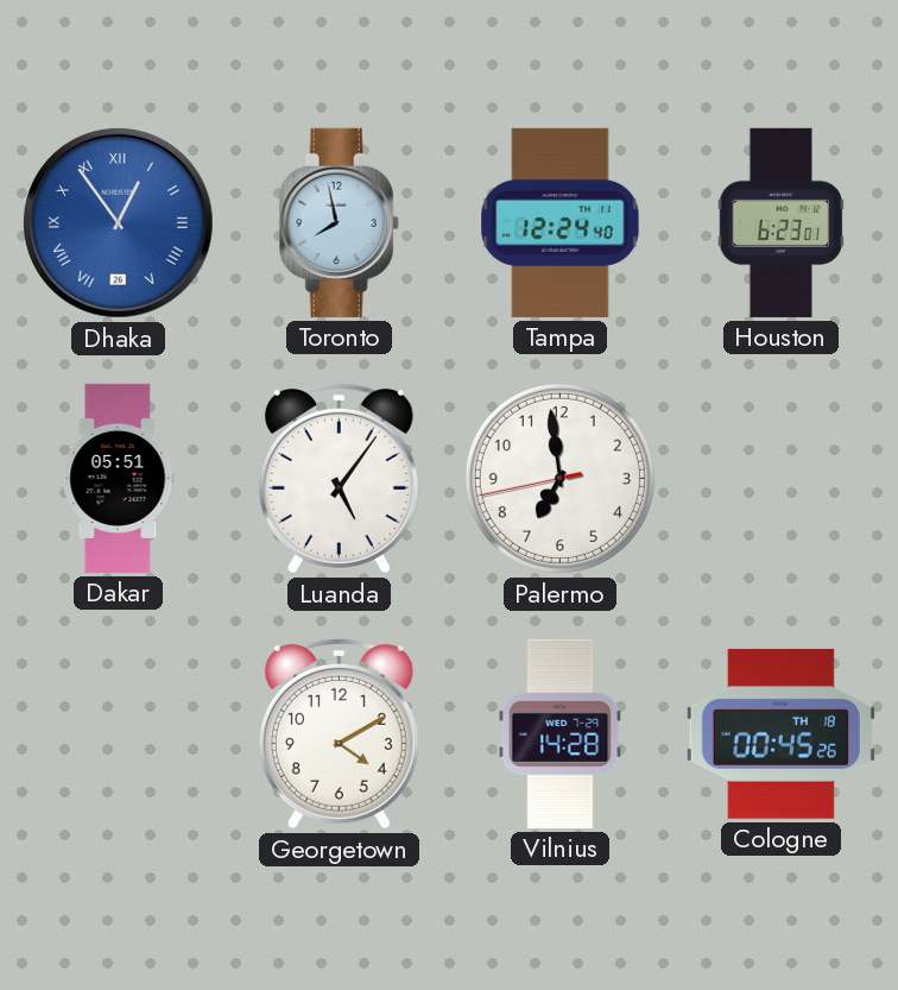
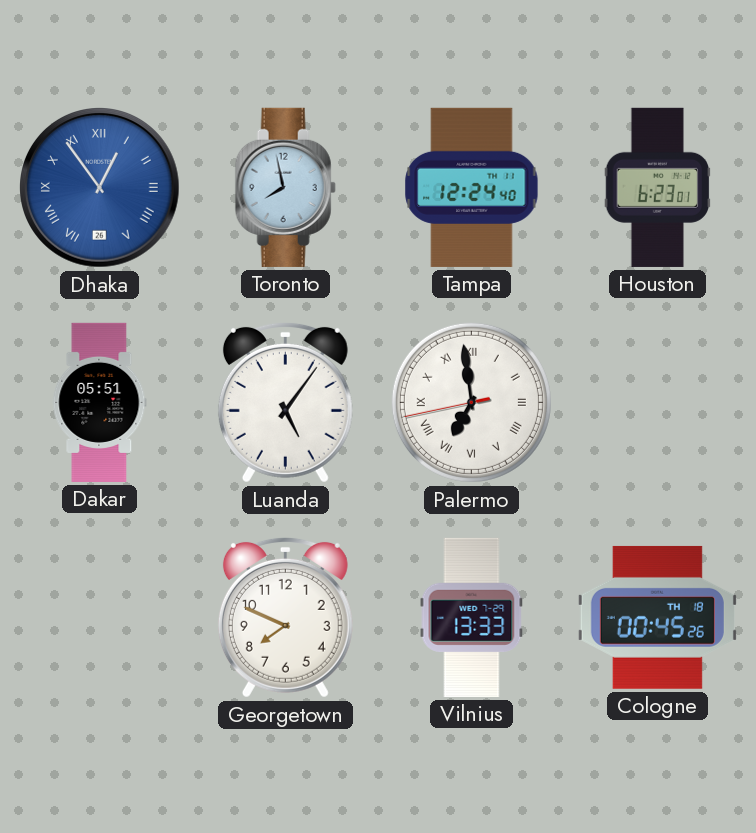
Palermo numerals: Arabic -> Roman
Georgetown: 4:10 -> 7:49
Vilnius: 14:28 -> 13:33
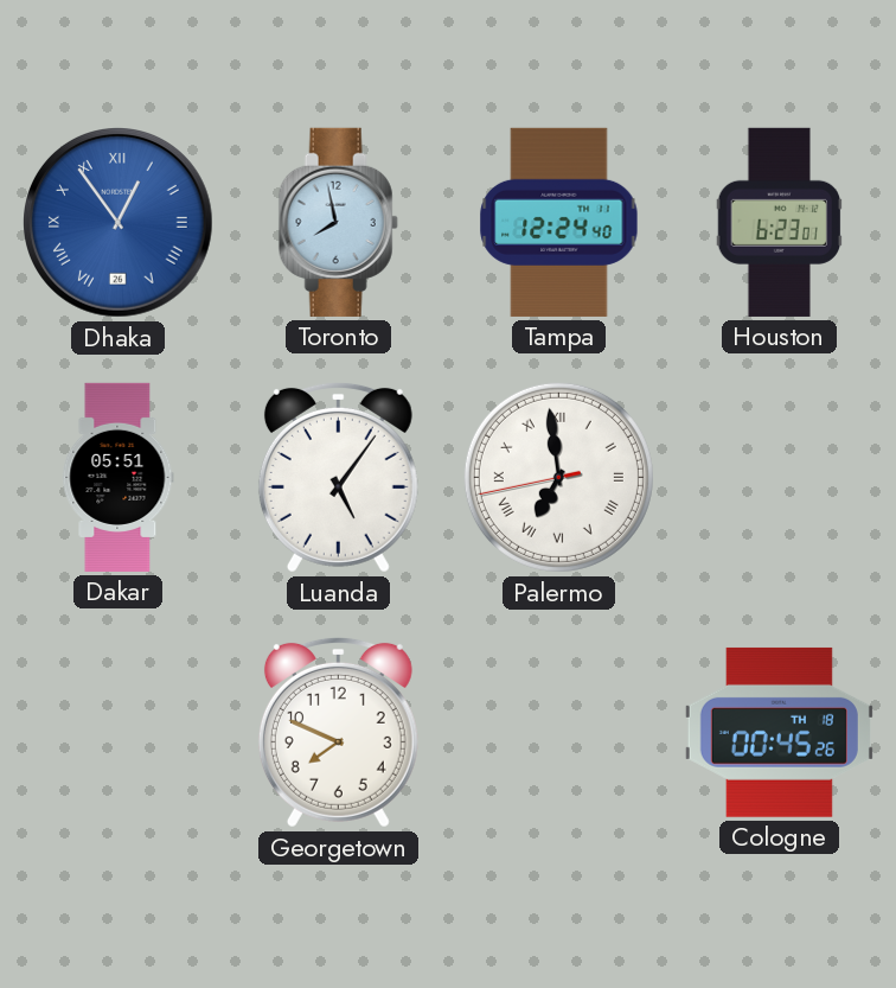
Vilnius: 13:33 -> none
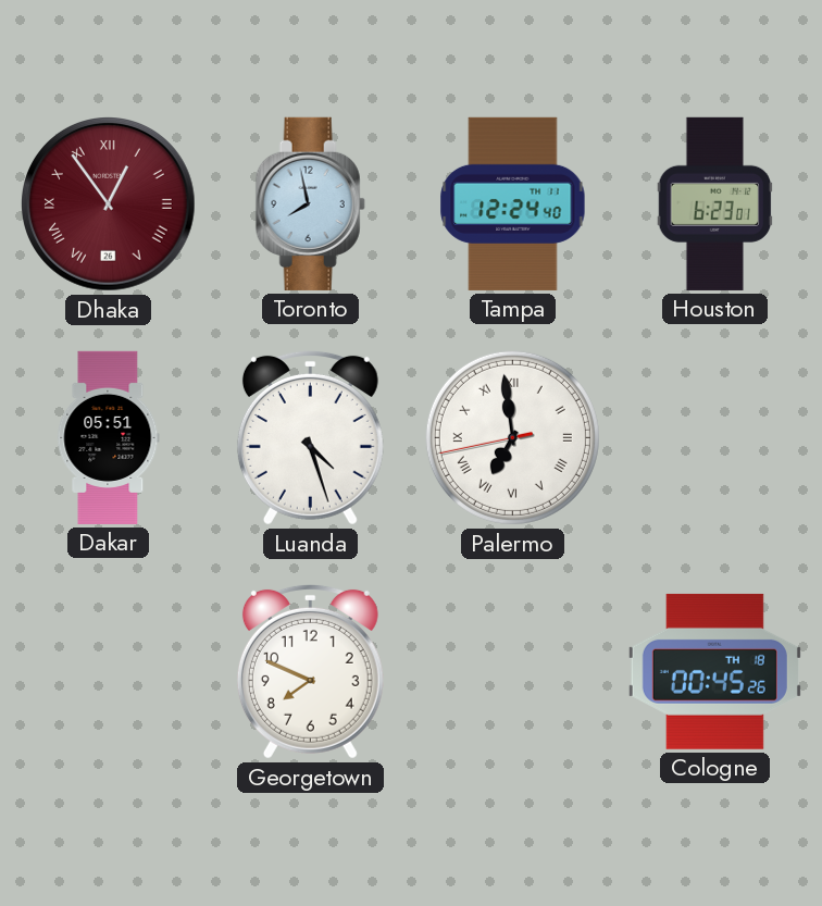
Dhaka dial: blue -> burgundy
Luanda: 5:06 -> 4:27
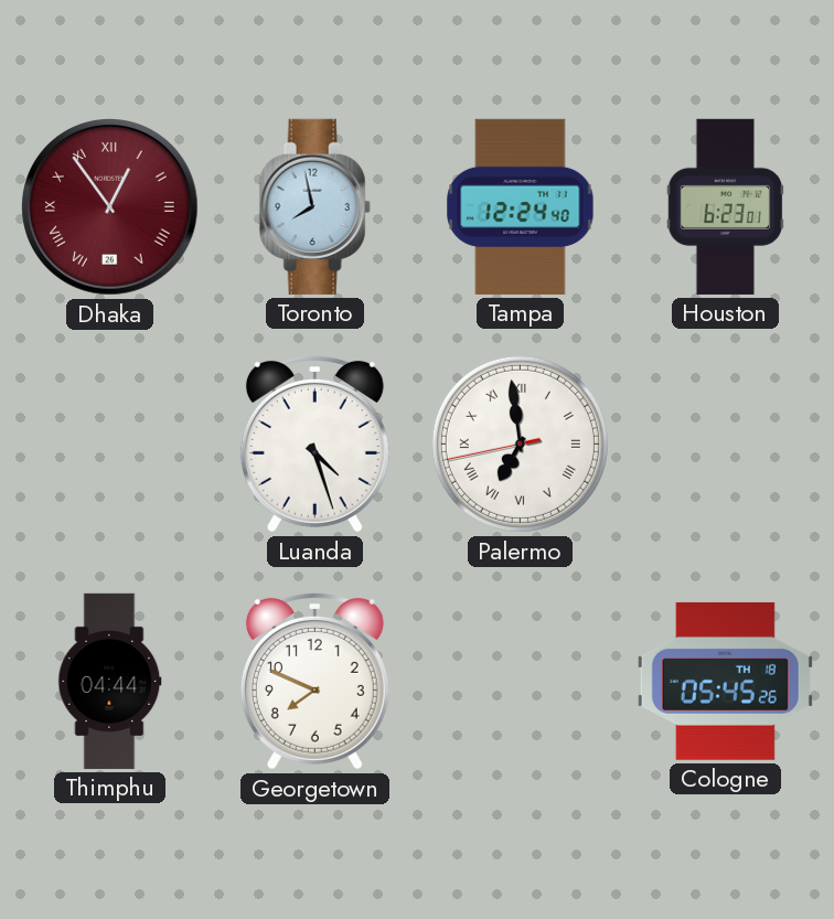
Dakar: 05:51 -> none
Thimphu: none -> 04:44
Cologne: 00:45 -> 05:45
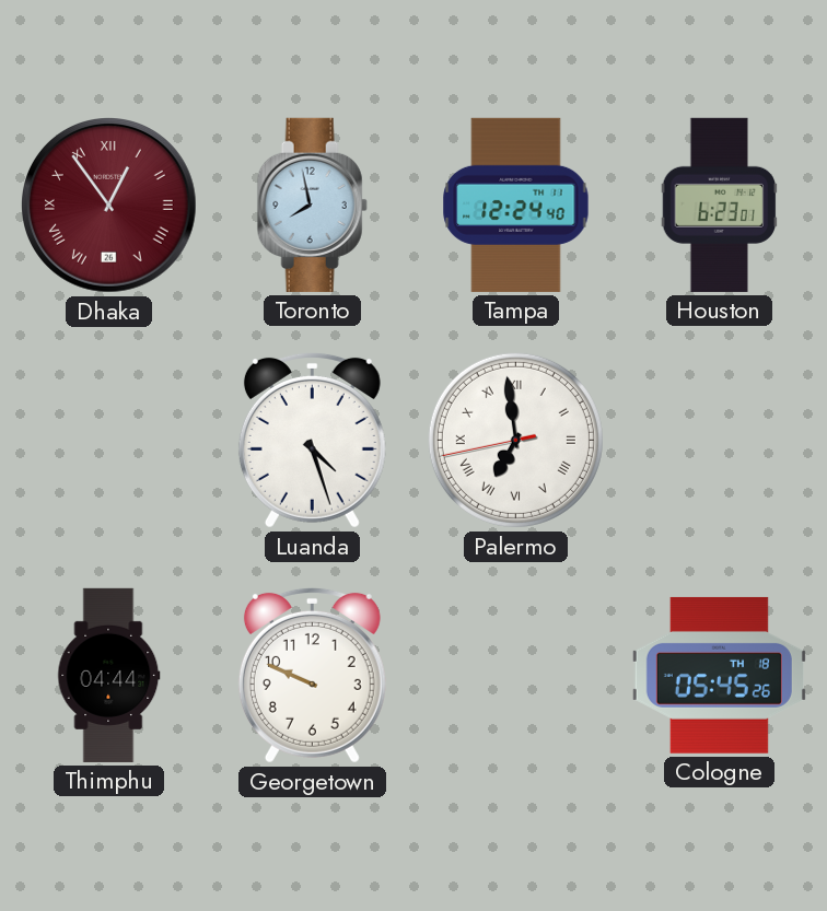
Georgetown: 7:49 -> 9:49
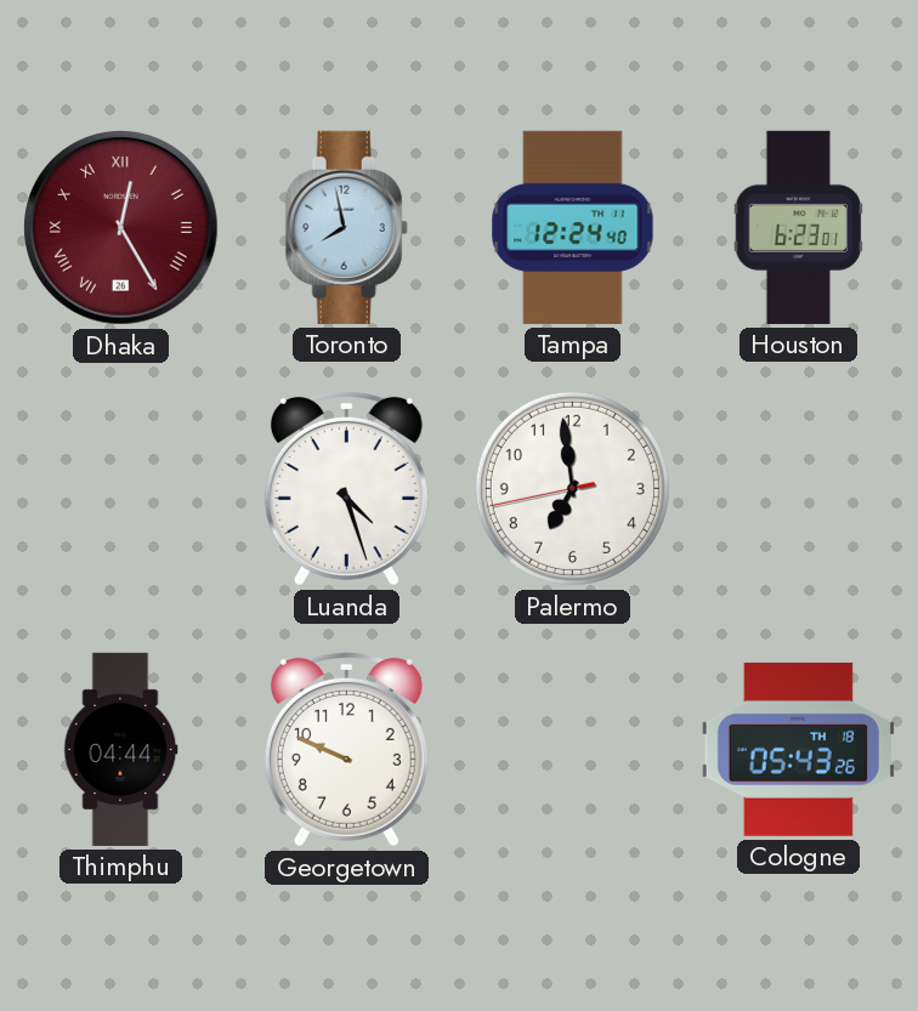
Dhaka: 12:54 -> 12:25
Palermo numerals: Roman -> Arabic
Cologne: 05:45 -> 05:43
